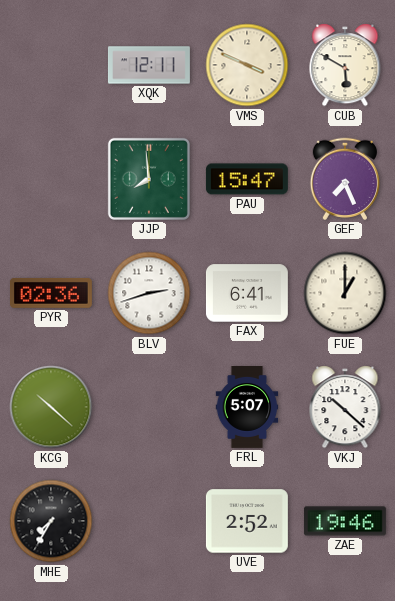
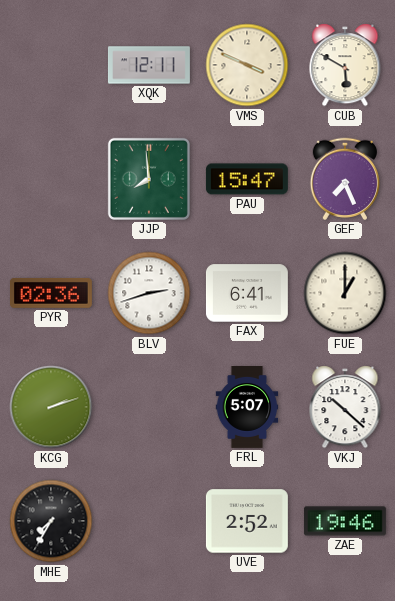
KCG: 10:22 -> 2:12
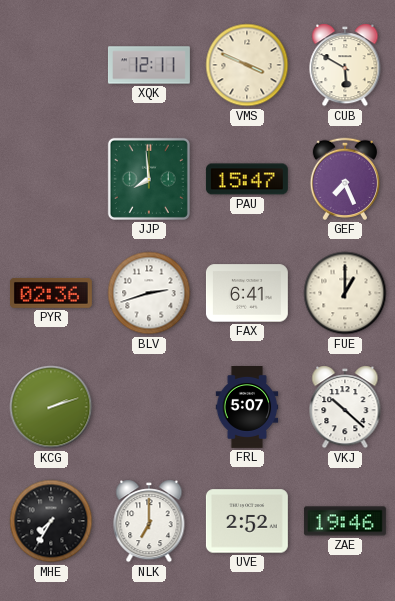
NLK: none -> 7:00
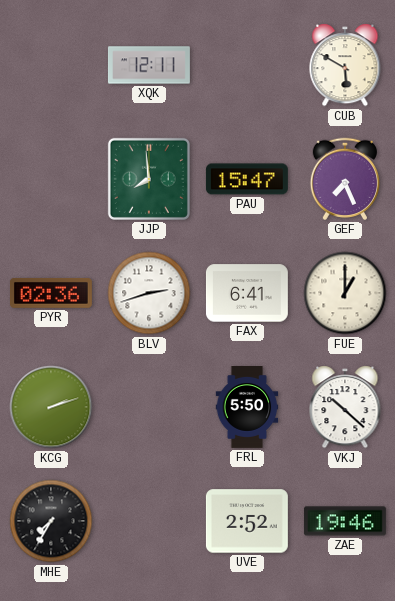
VMS: 3:49 -> none
FRL: 5:07 -> 5:50
NLK: 7:00 -> none
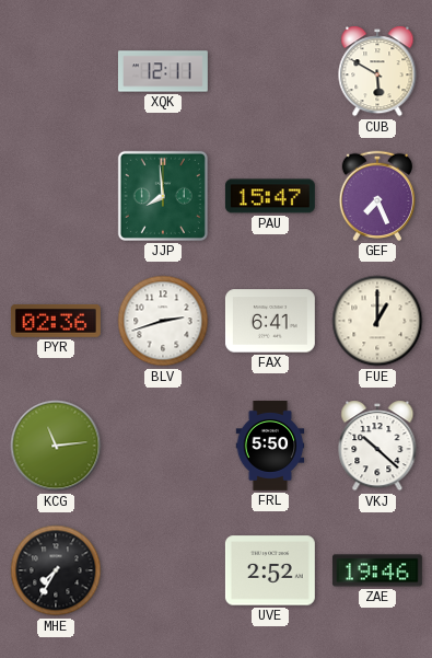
KCG: 2:12 -> 11:14
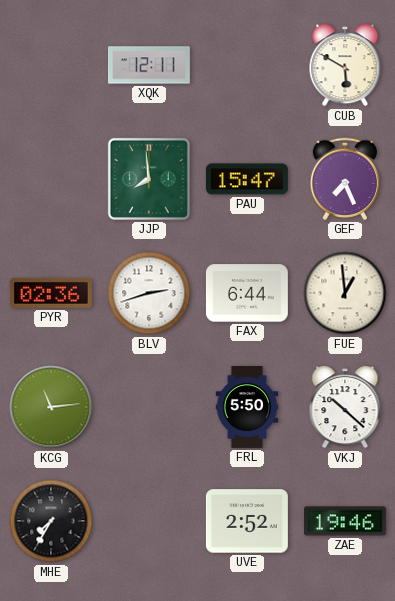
FAX: 6:41 -> 6:44
FUE: 1:00 -> 12:59
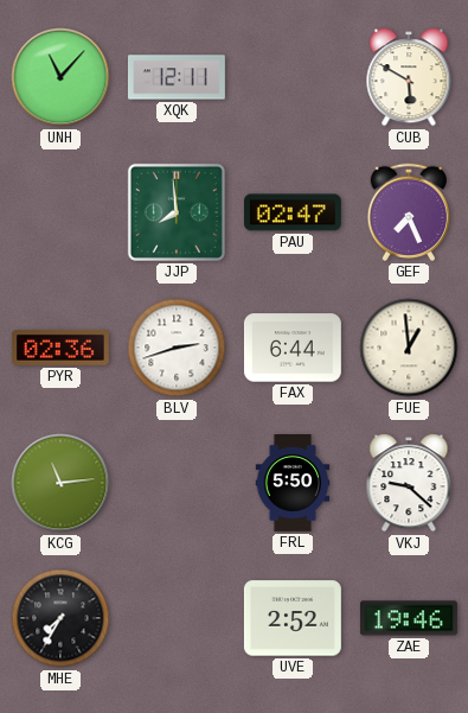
UNH: none -> 11:07
PAU: 15:47 -> 02:47
VKJ: 10:22 -> 9:22
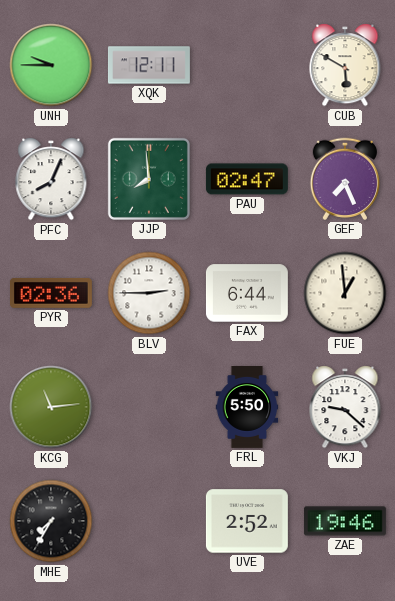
UNH: 11:07 -> 9:45
PFC: none -> 8:04
BLV: 2:42 -> 2:45
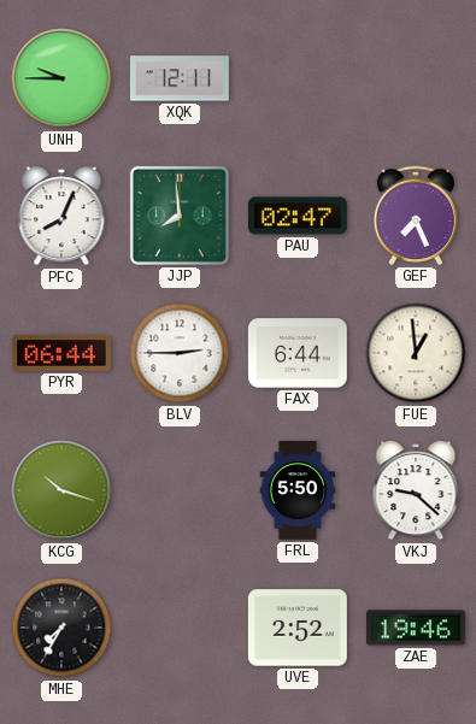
CUB: 5:50 -> none
PYR: 02:36 -> 06:44
KCG: 11:14 -> 10:18
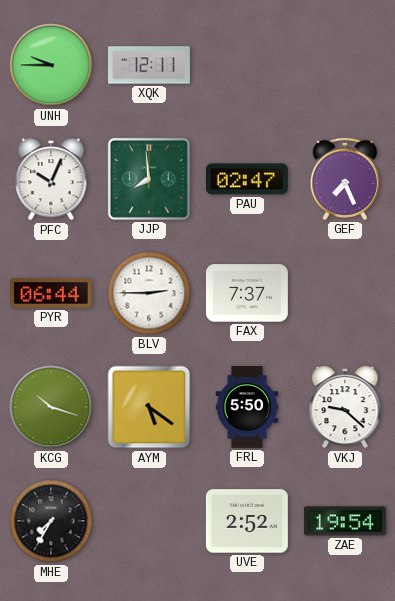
PFC: 8:04 -> 10:04
FAX: 6:44 -> 7:37
FUE: 12:59 -> none
AYM: none -> 5:21
ZAE: 19:46 -> 19:54
